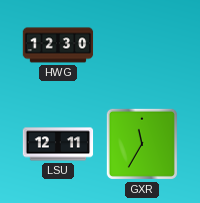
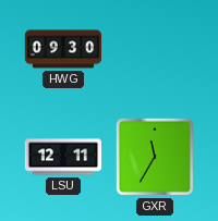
HWG: 12:30 -> 09:30
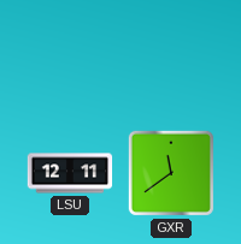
HWG: 09:30 -> none
GXR: 11:35 -> 11:39
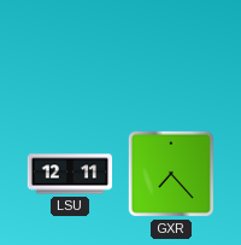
GXR: 11:39 -> 7:23
